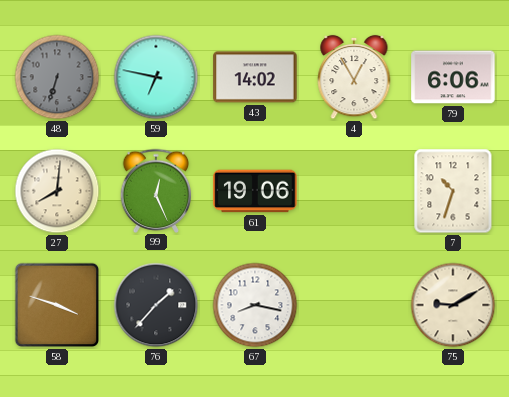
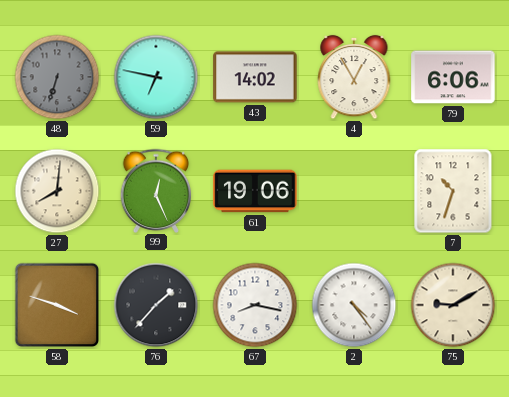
2: none -> 4:24
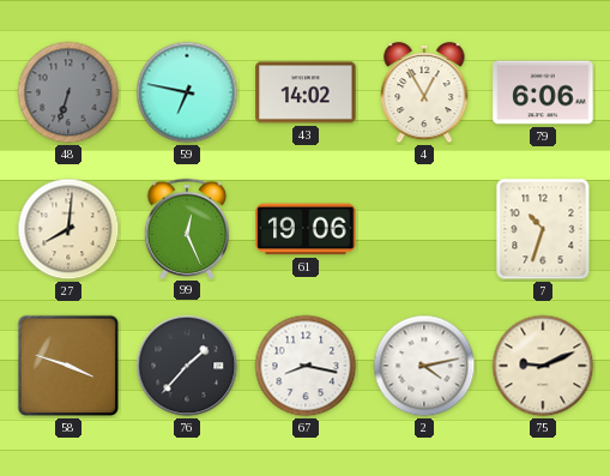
2: 4:24 -> 4:13
75: 9:10 -> 9:11
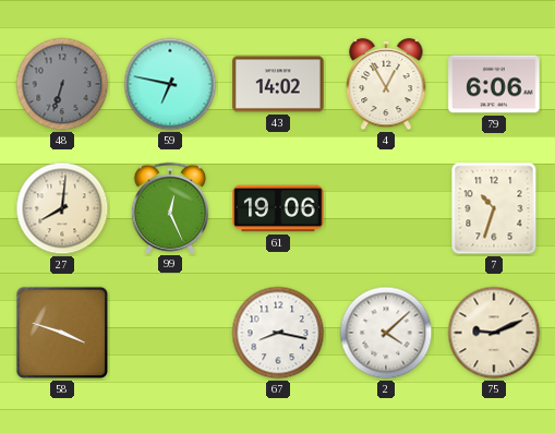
76: 1:37 -> none
2: 4:13 -> 4:08
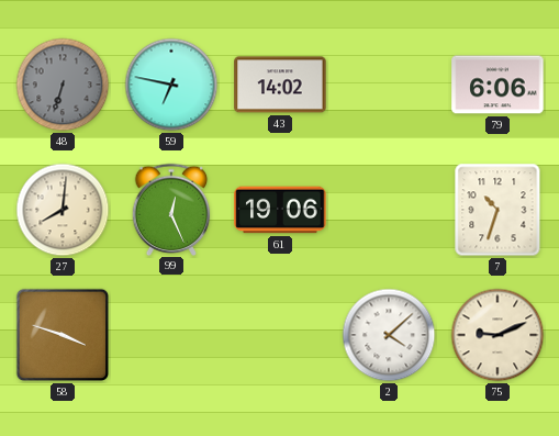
4: 12:55 -> none
67: 8:17 -> none
